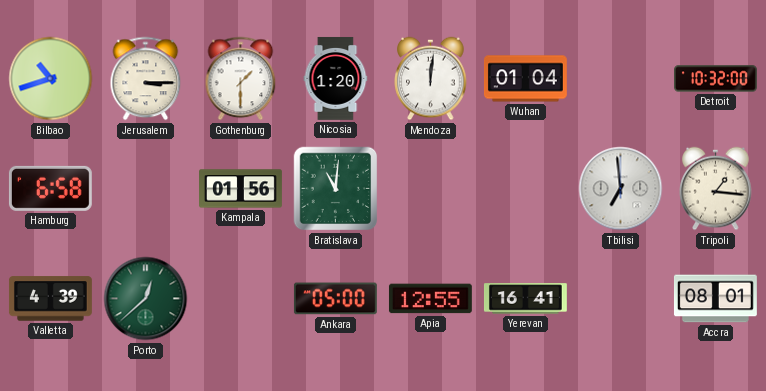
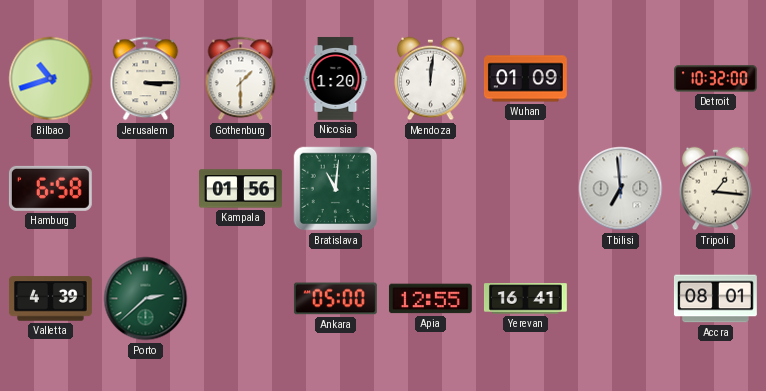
Wuhan: 01:04 -> 01:09
Porto: 12:38 -> 2:38
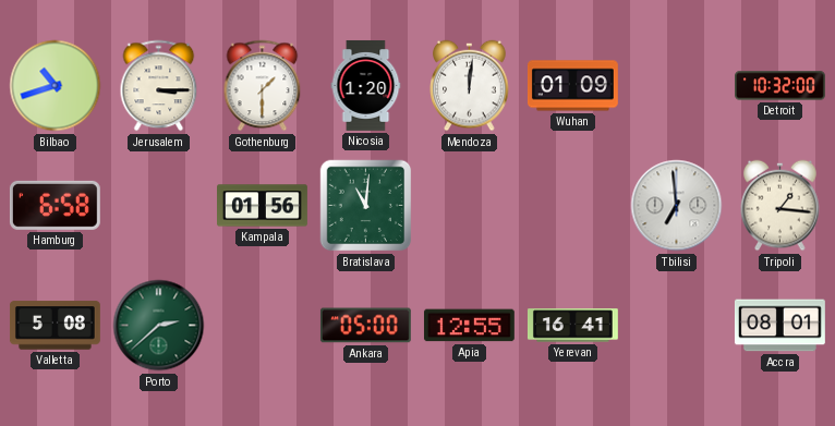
Valletta: 4:39 -> 5:08
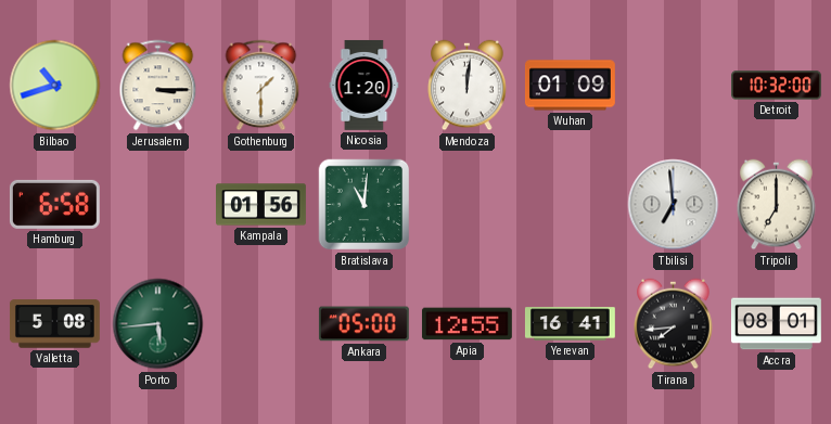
Tripoli: 1:16 -> 7:00
Porto: 2:38 -> 5:44
Tirana: none -> 7:44
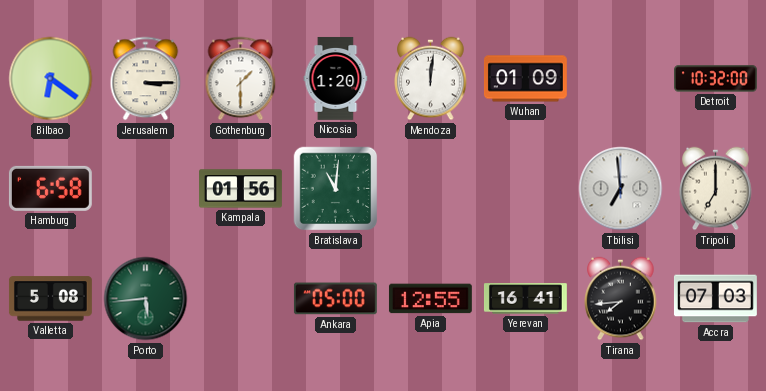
Bilbao: 10:42 -> 6:21
Accra: 08:01 -> 07:03
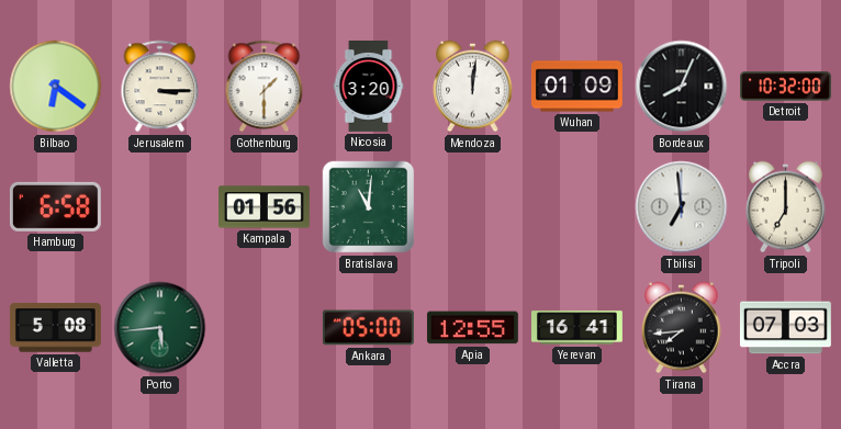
Nicosia: 1:20 -> 3:20
Bordeaux: none -> 8:04
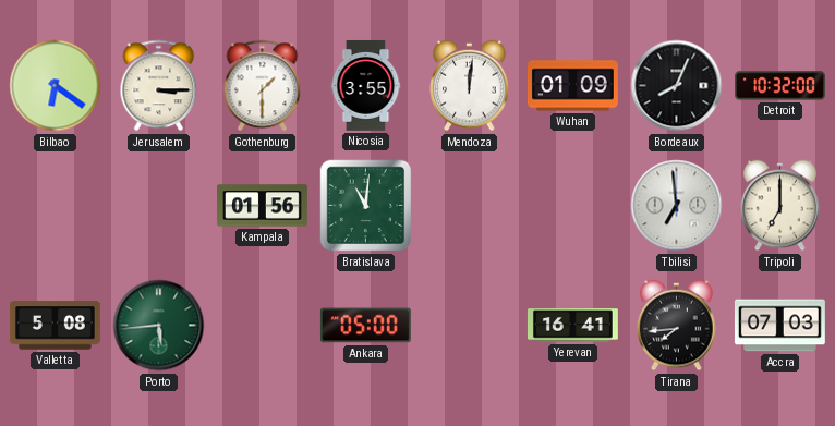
Nicosia: 3:20 -> 3:55
Hamburg: 6:58 -> none
Apia: 12:55 -> none
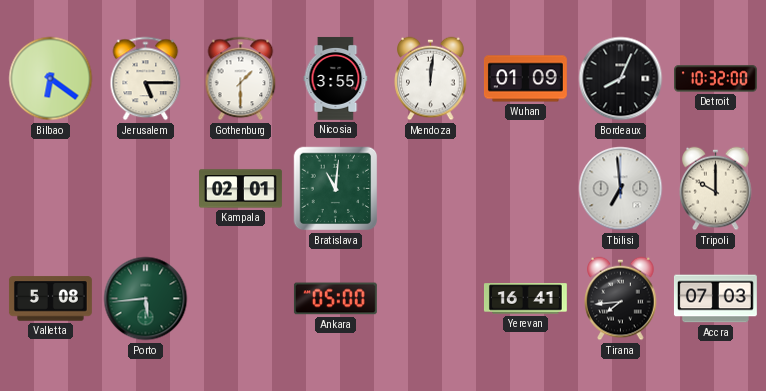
Jerusalem: 3:15 -> 5:15
Kampala: 01:56 -> 02:01
Tripoli: 7:00 -> 10:00
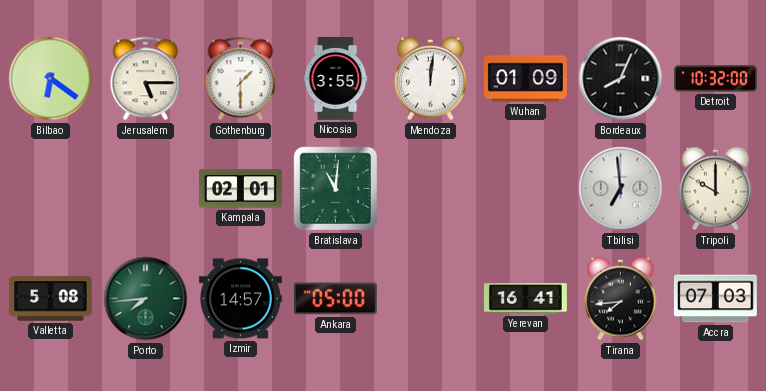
Porto: 5:44 -> 7:44
Izmir: none -> 14:57
